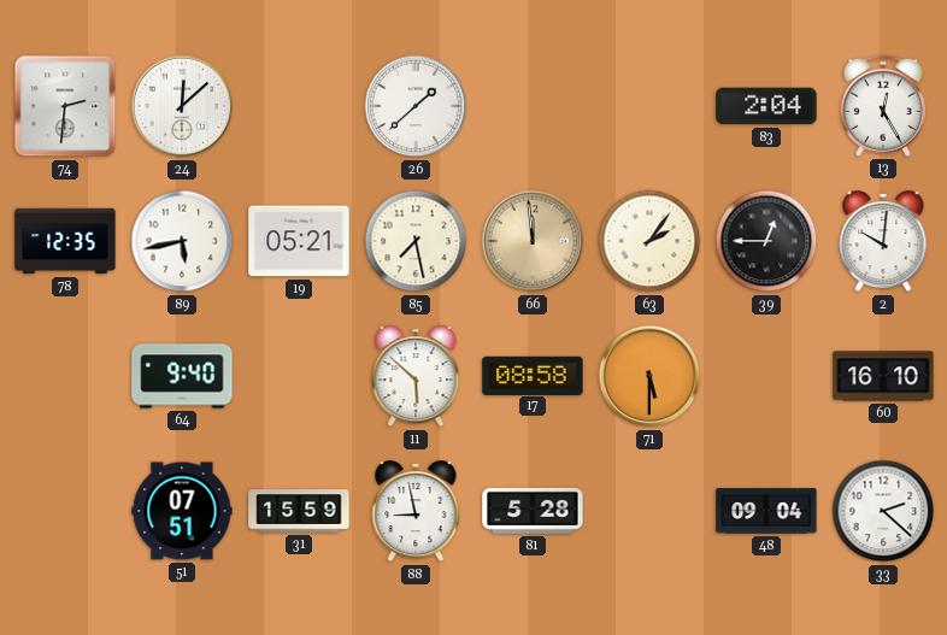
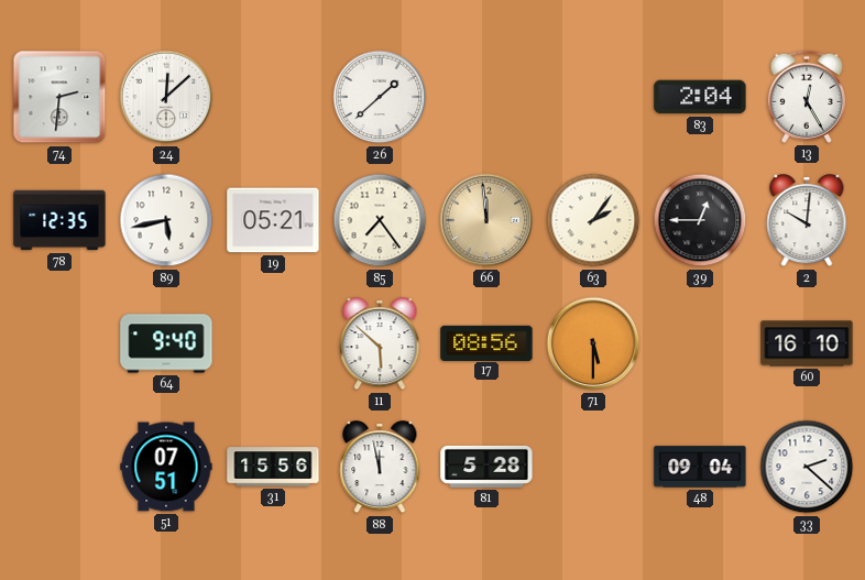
85: 7:28 -> 7:24
17: 08:58 -> 08:56
31: 15:59 -> 15:56
88: 8:58 -> 11:58
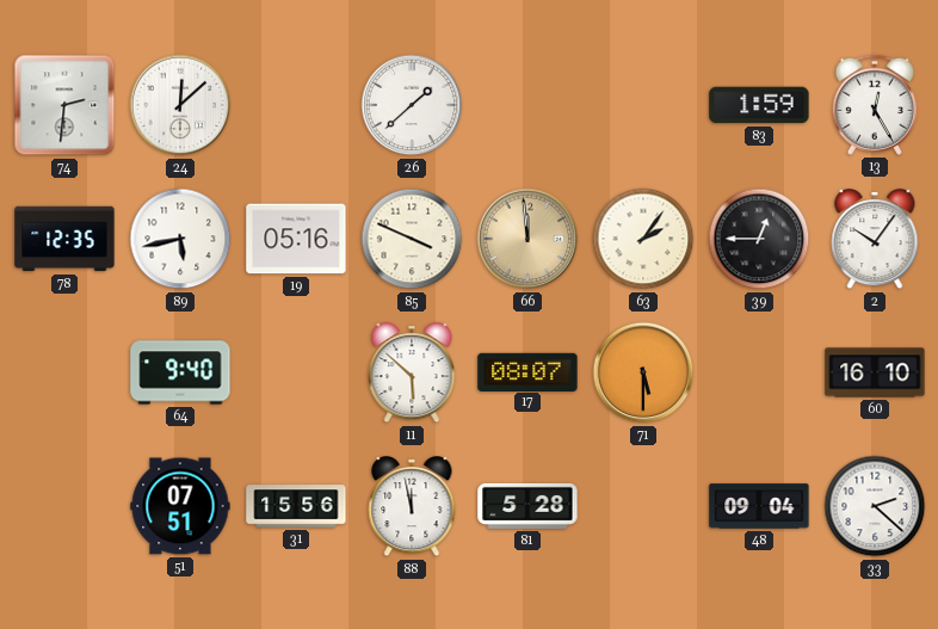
83: 2:04 -> 1:59
19: 05:21 -> 05:16
85: 7:24 -> 3:49
2: 10:01 -> 10:06
17: 08:56 -> 08:07
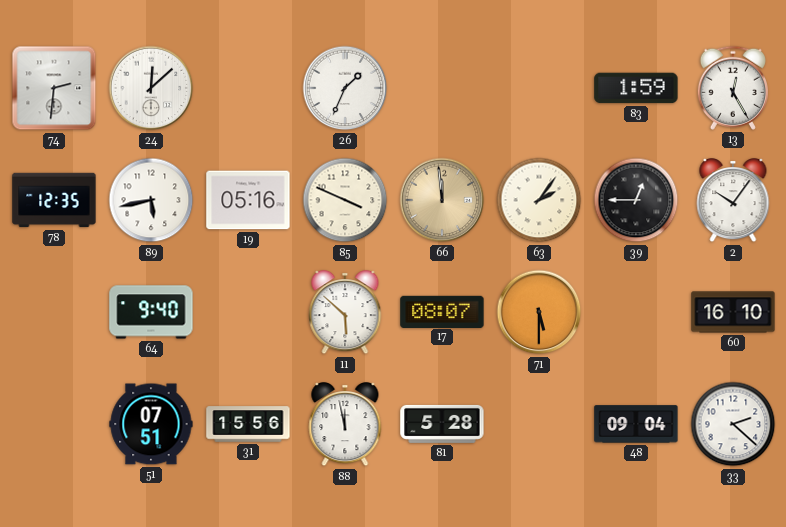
26: 1:38 -> 1:34
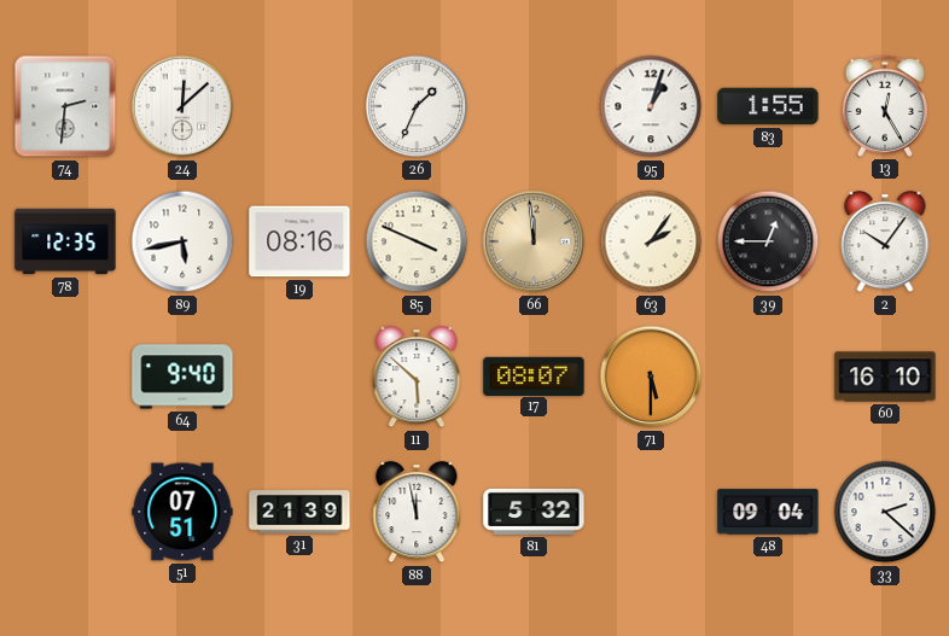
95: none -> 1:03
83: 1:59 -> 1:55
19: 05:16 -> 08:16
31: 15:56 -> 21:39
81: 5:28 -> 5:32
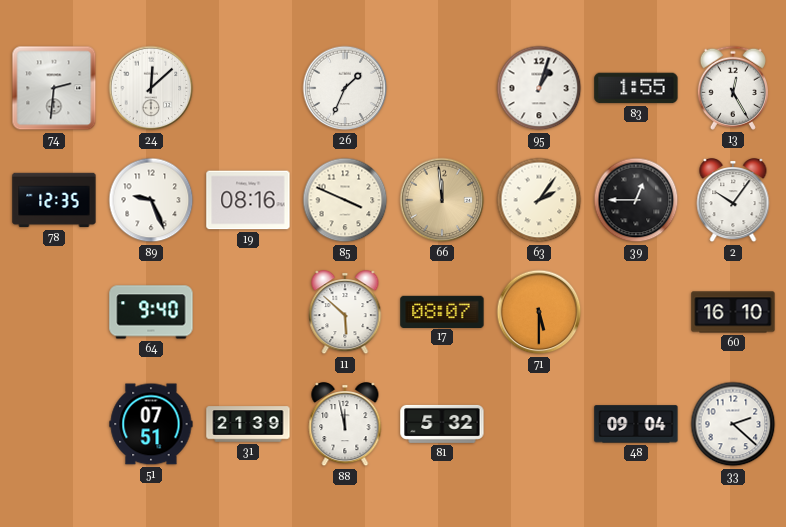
89: 5:43 -> 9:26
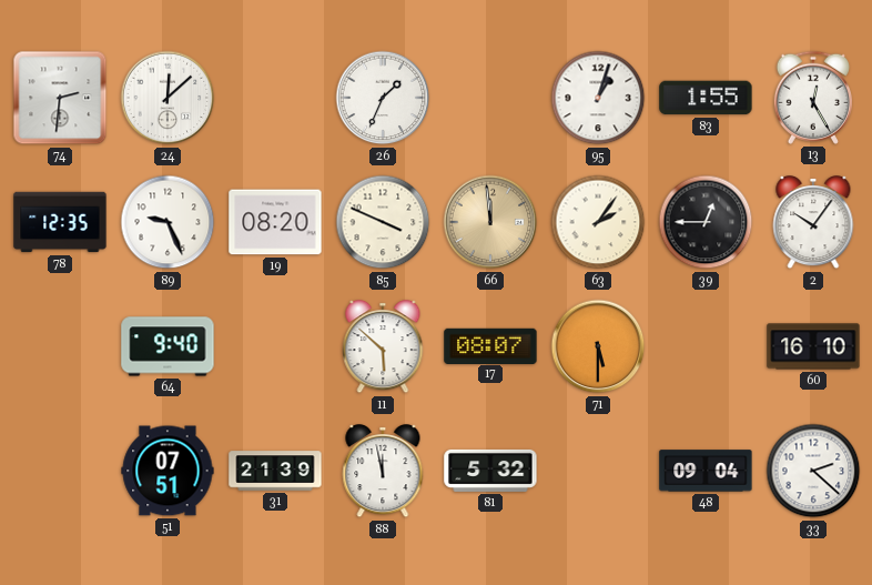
19: 08:16 -> 08:20
